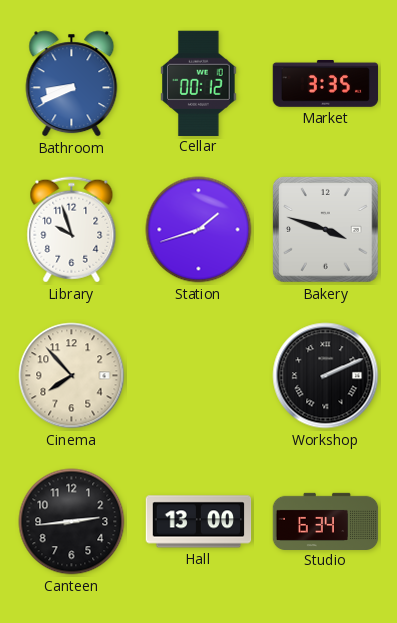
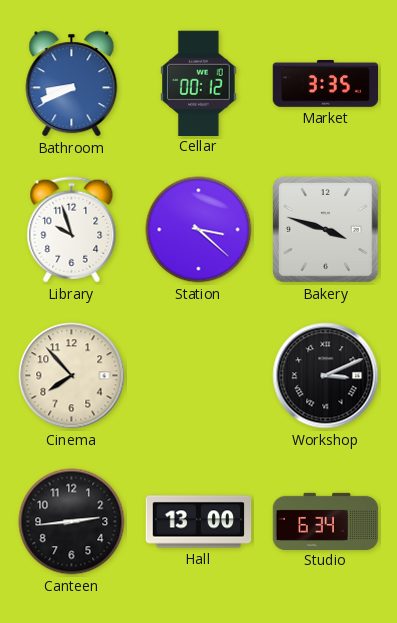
Station: 1:42 -> 3:22
Workshop: 2:11 -> 3:11
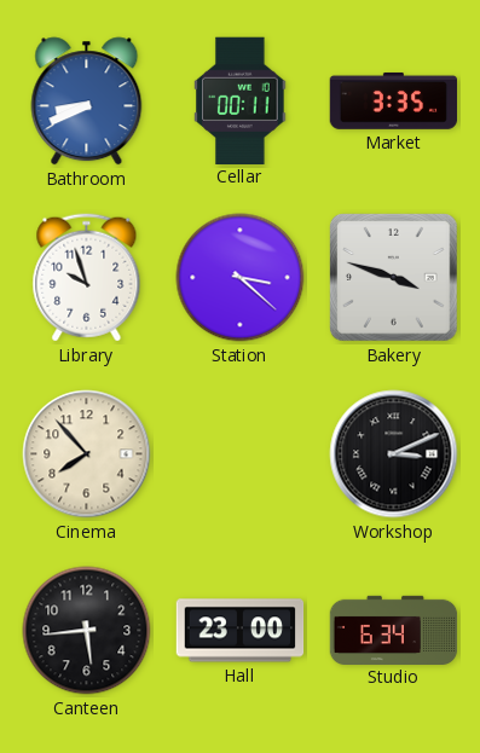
Cellar: 00:12 -> 00:11
Canteen: 2:44 -> 5:44
Hall: 13:00 -> 23:00
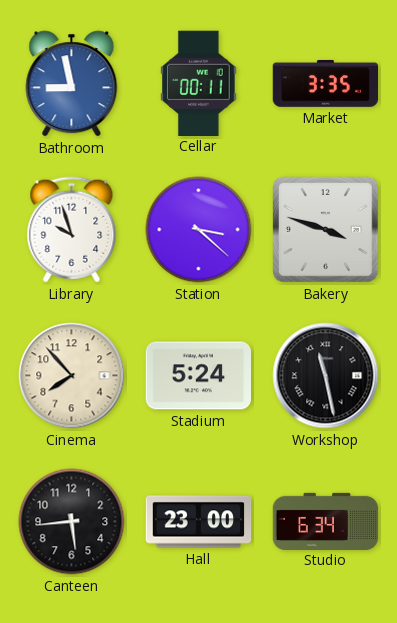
Bathroom: 8:41 -> 8:58
Stadium: none -> 5:24
Workshop: 3:11 -> 11:28
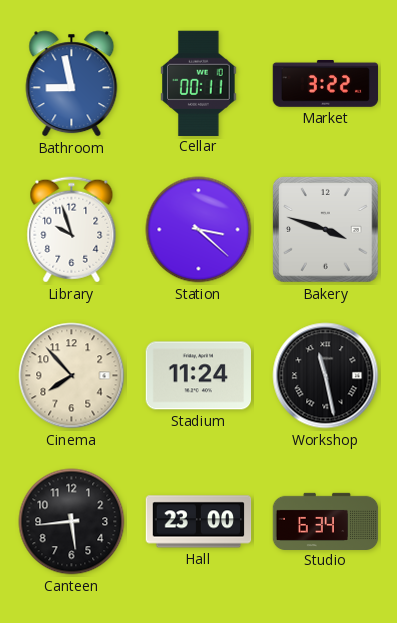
Market: 3:35 -> 3:22
Stadium: 5:24 -> 11:24
